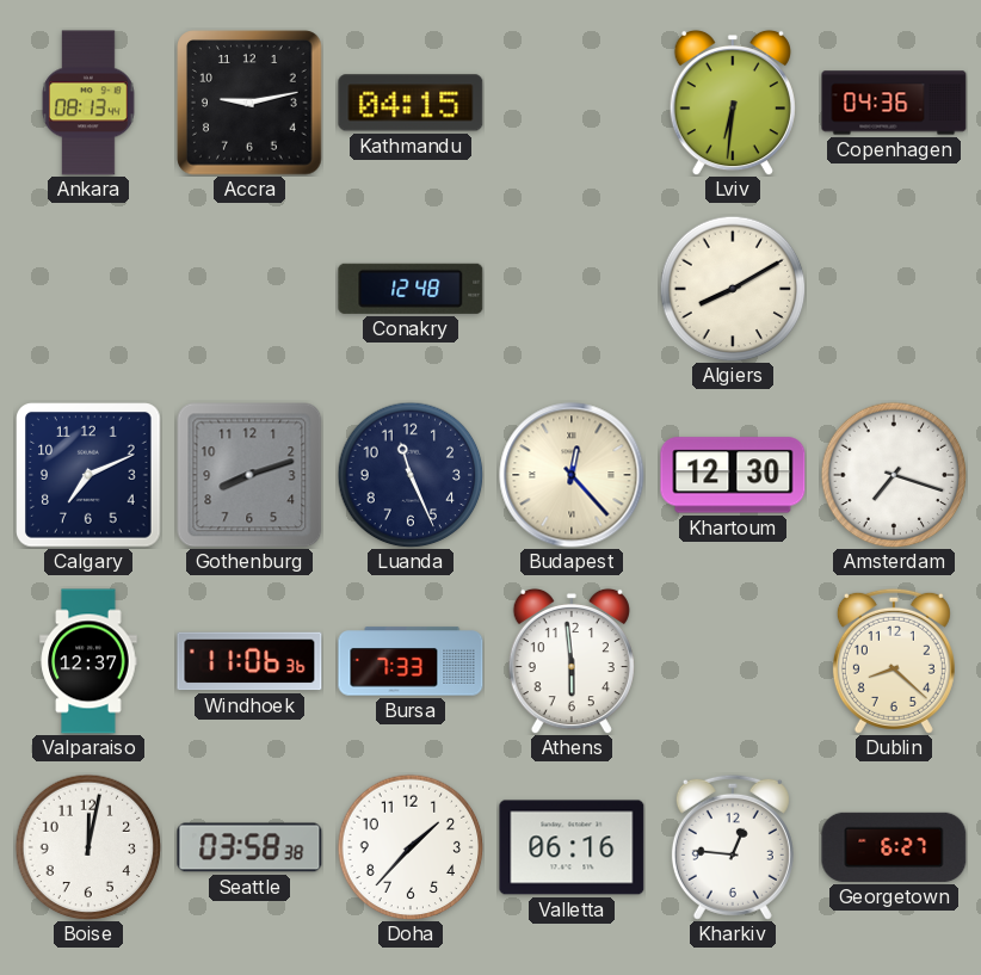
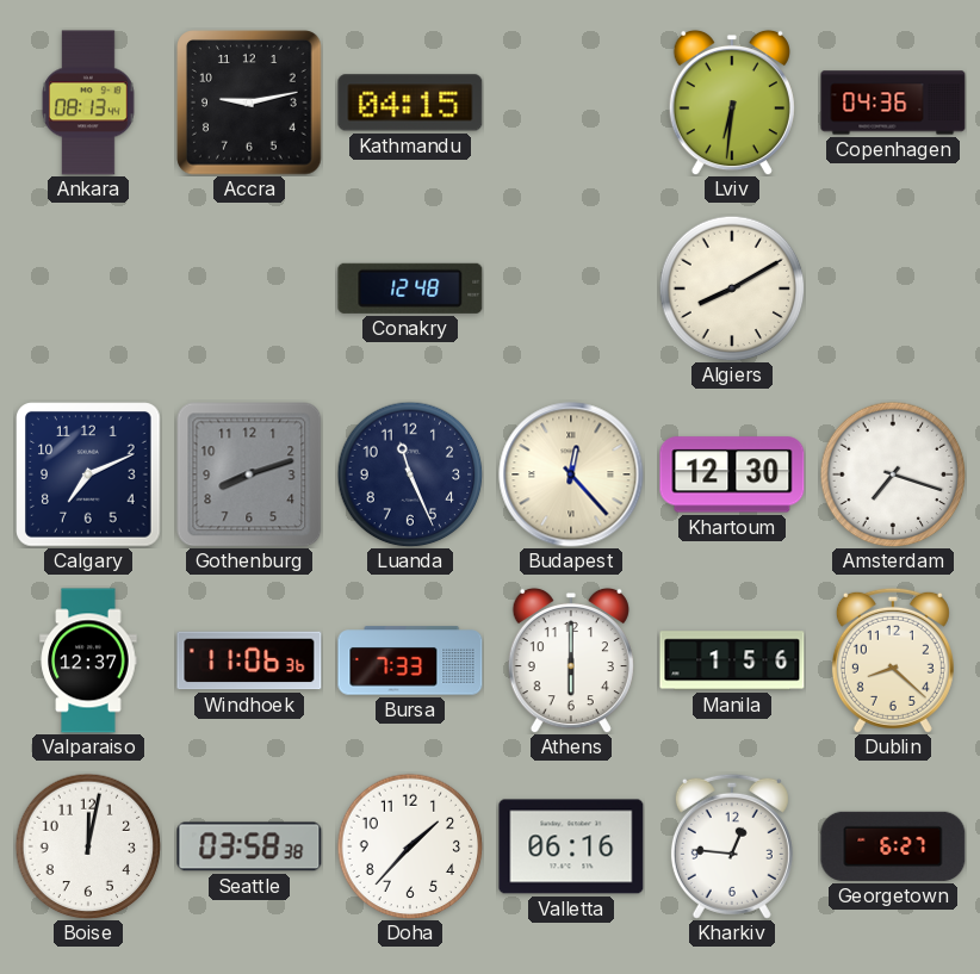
Athens: 5:59 -> 6:00
Manila: none -> 1:56
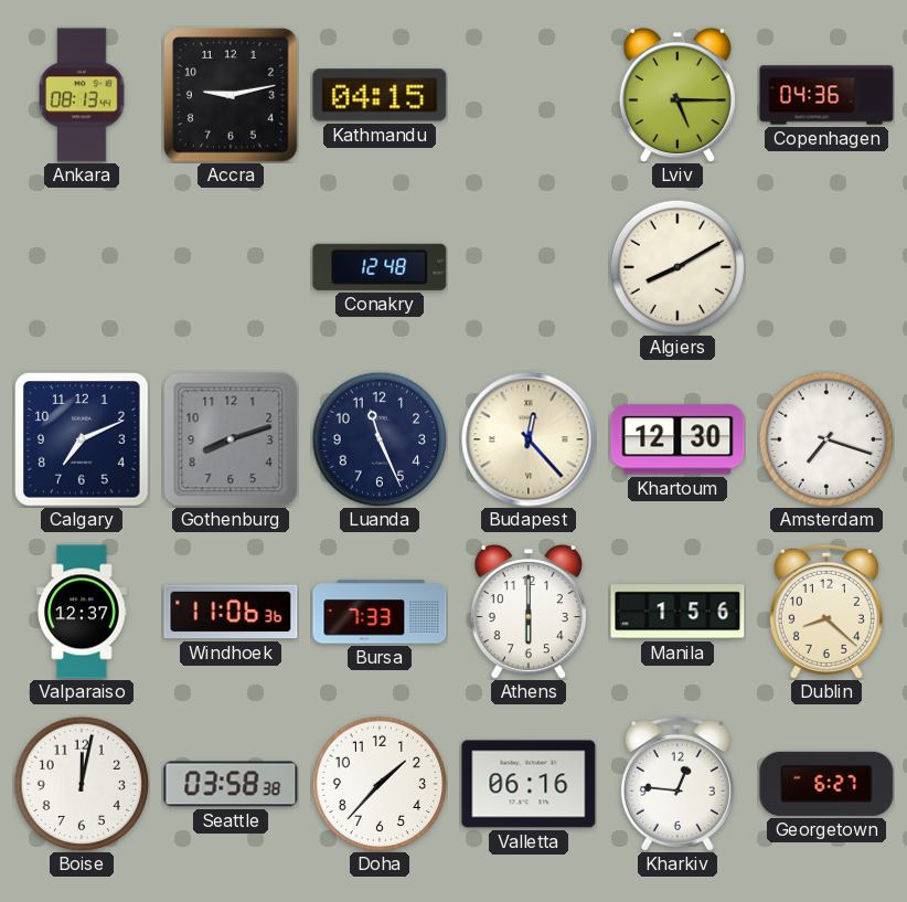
Lviv: 6:31 -> 5:15
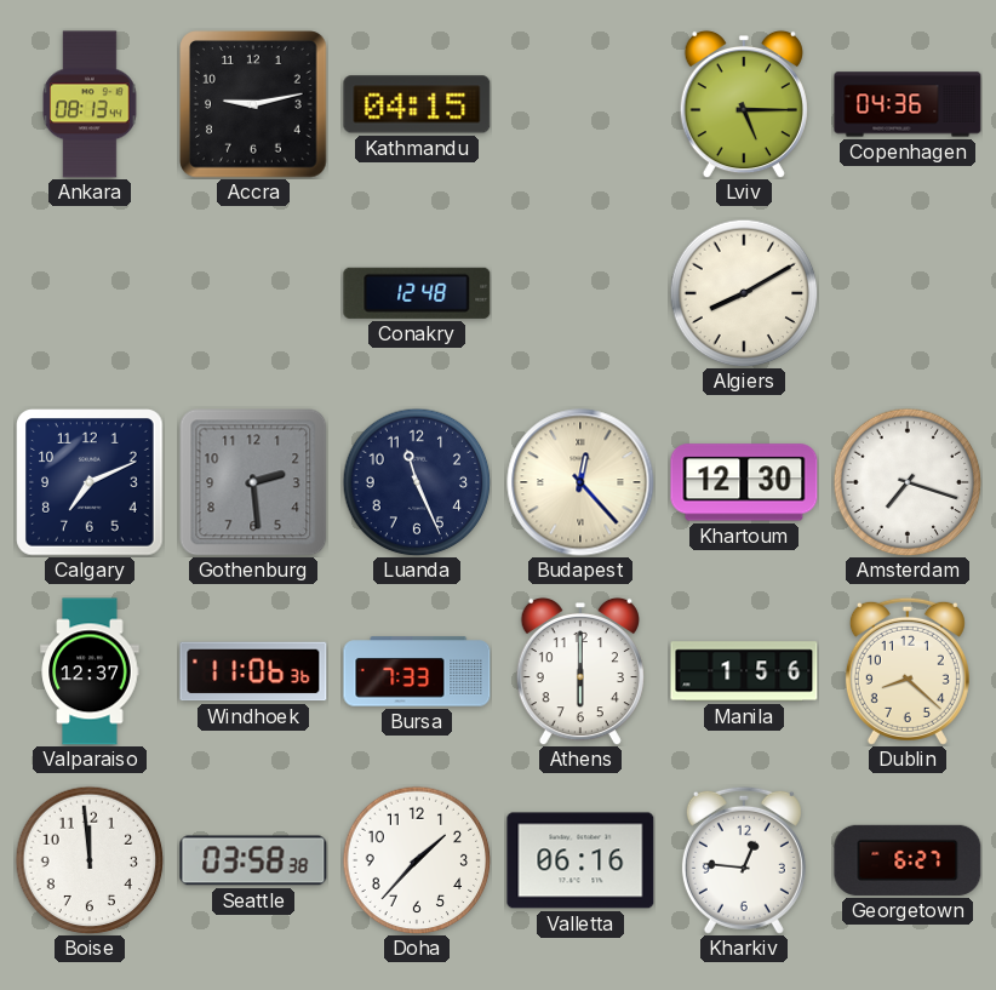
Gothenburg: 8:12 -> 2:29
Boise: 12:02 -> 11:59
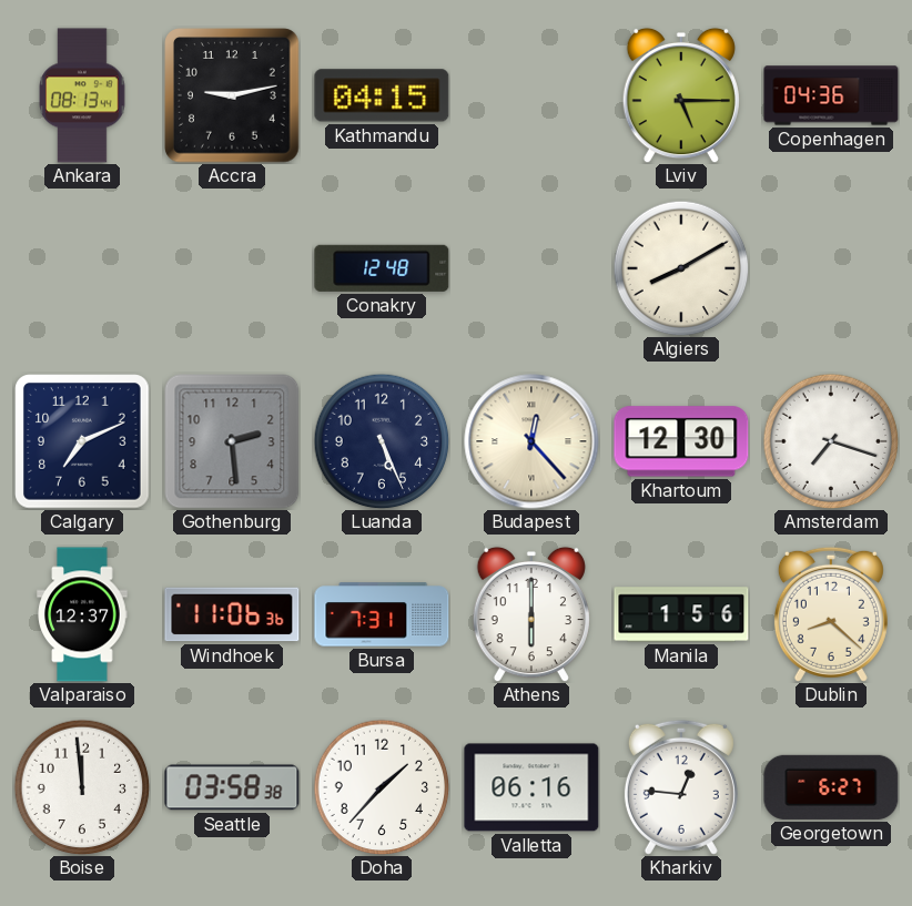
Luanda: 11:26 -> 5:26
Bursa: 7:33 -> 7:31
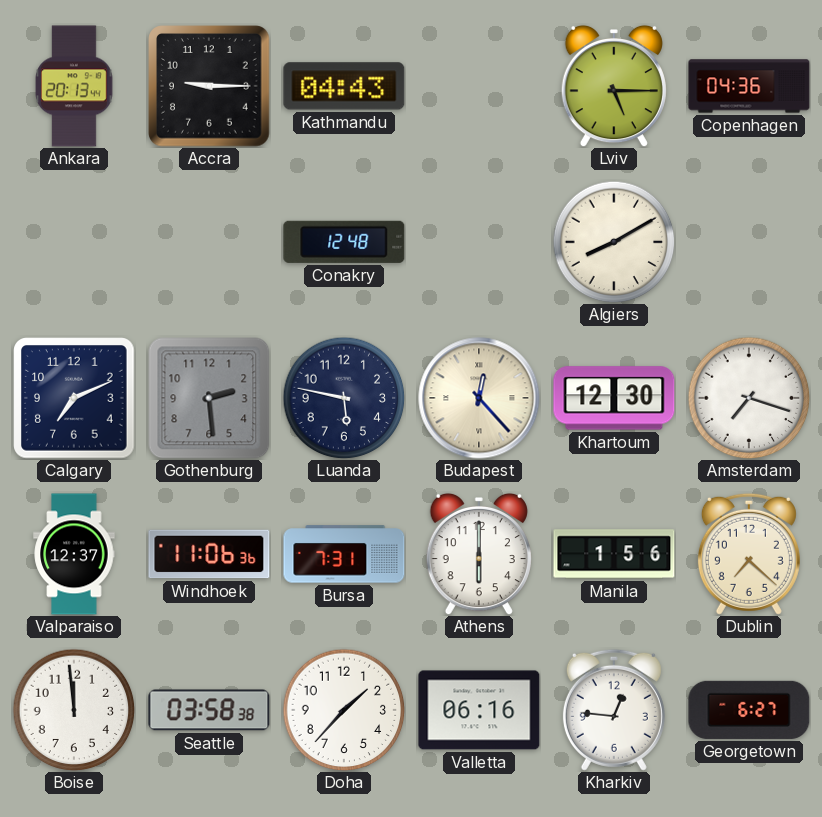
Ankara: 08:13 -> 20:13
Accra: 9:13 -> 9:15
Kathmandu: 04:15 -> 04:43
Luanda: 5:26 -> 5:47
Dublin: 8:22 -> 7:22
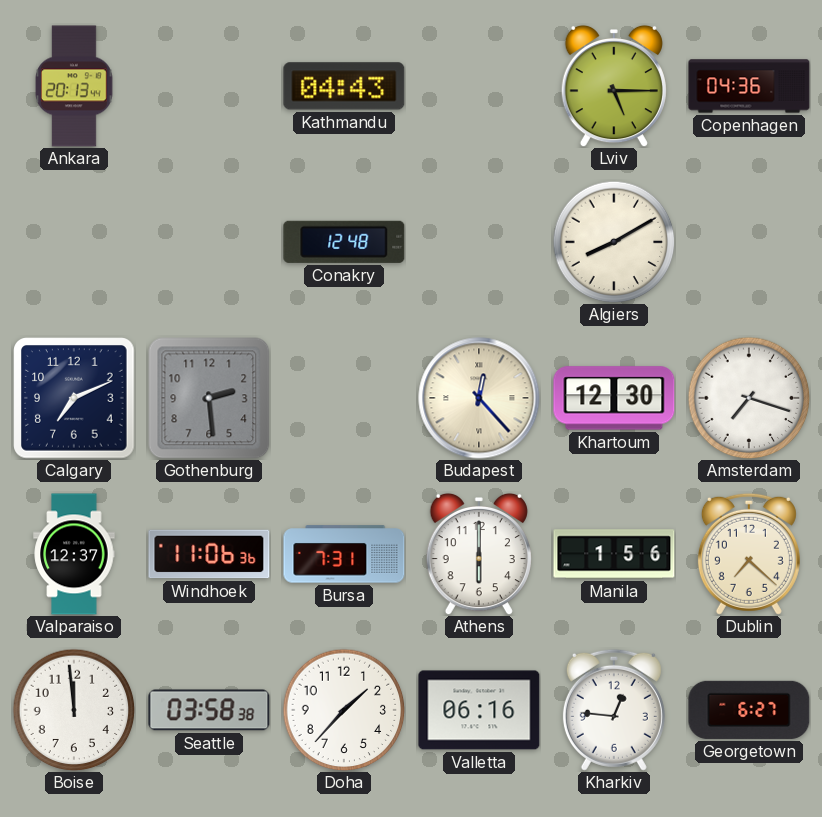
Accra: 9:15 -> none
Luanda: 5:47 -> none
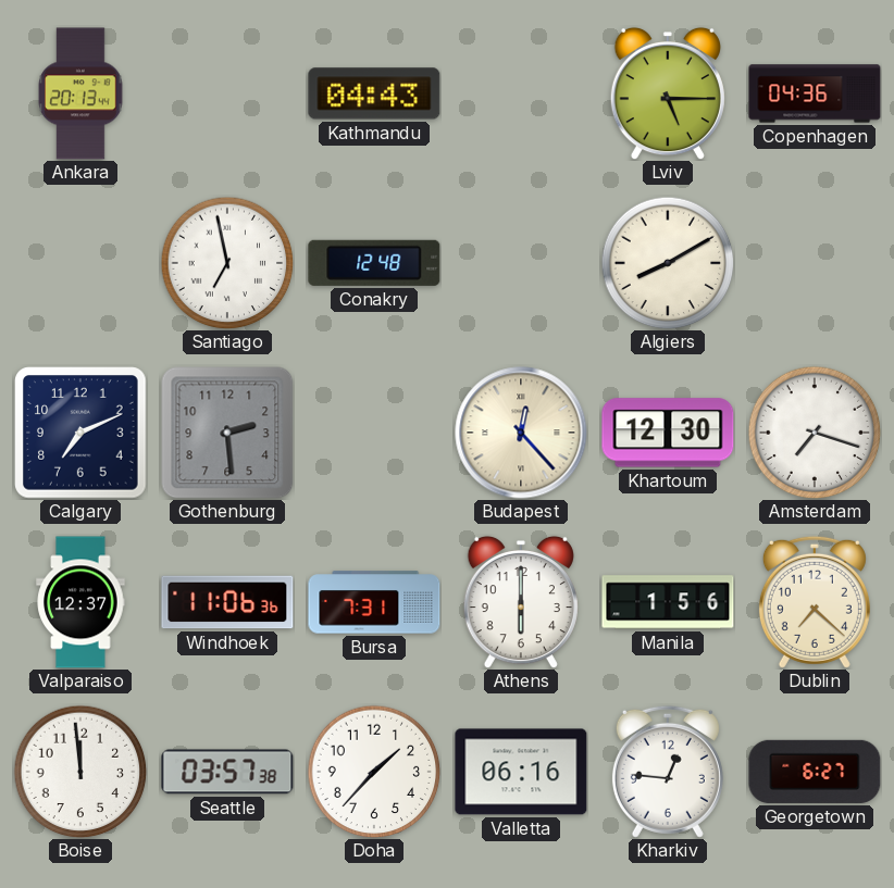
Santiago: none -> 6:58
Seattle: 03:58 -> 03:57
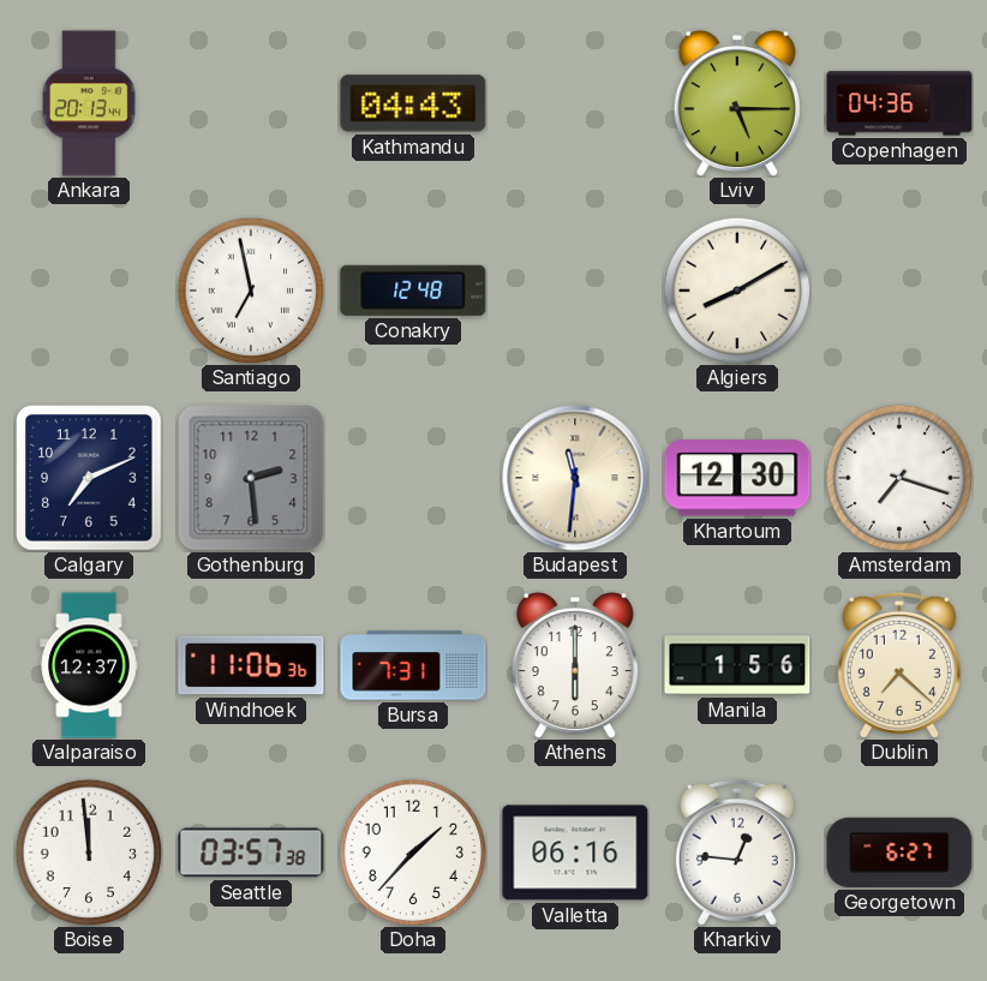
Budapest: 12:23 -> 11:31
